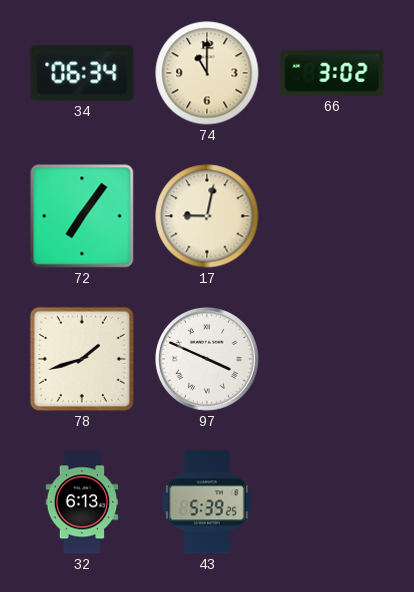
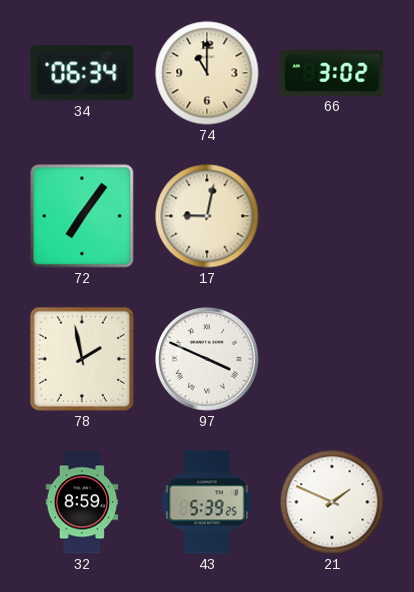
78: 1:42 -> 1:58
32: 6:13 -> 8:59
21: none -> 1:49
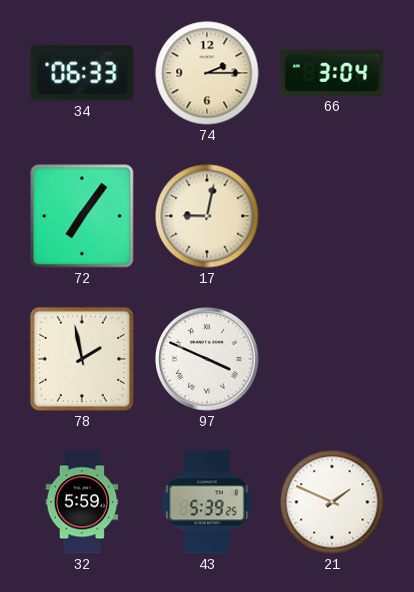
34: 06:34 -> 06:33
74: 11:00 -> 2:15
66: 3:02 -> 3:04
32: 8:59 -> 5:59
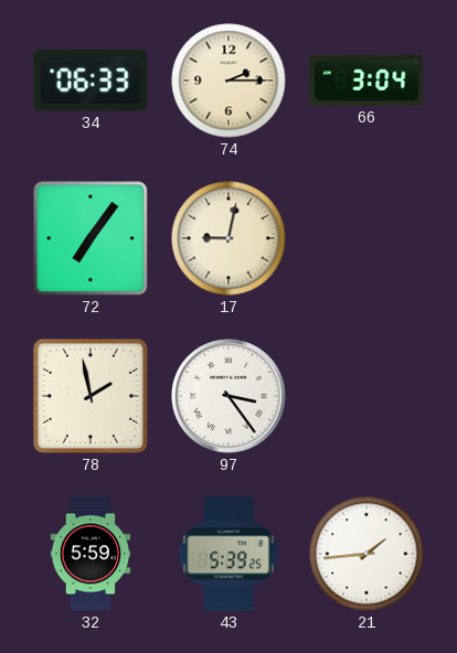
97: 3:49 -> 3:24
21: 1:49 -> 1:44
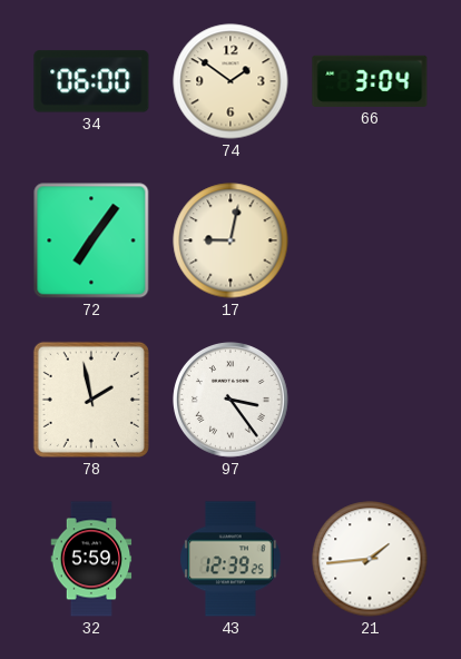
34: 06:33 -> 06:00
74: 2:15 -> 1:51
43: 5:39 -> 12:39
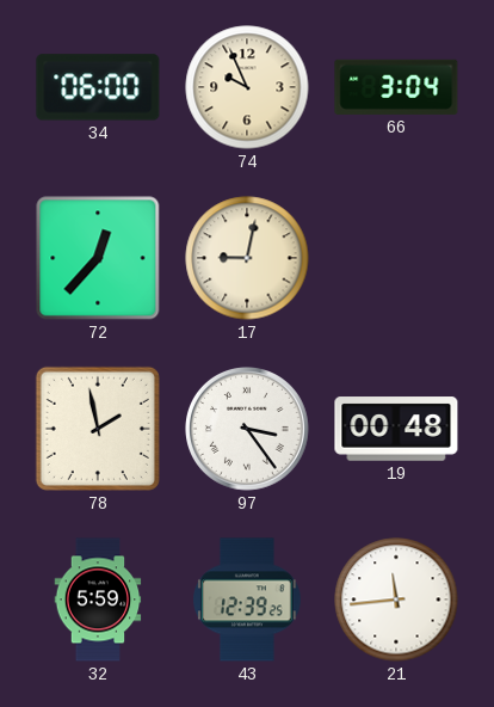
74: 1:51 -> 9:56
72: 7:06 -> 12:37
19: none -> 00:48
21: 1:44 -> 11:44
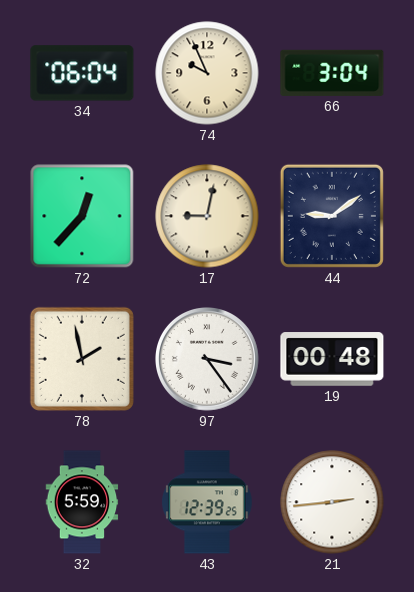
34: 06:00 -> 06:04
44: none -> 9:09
21: 11:44 -> 2:44
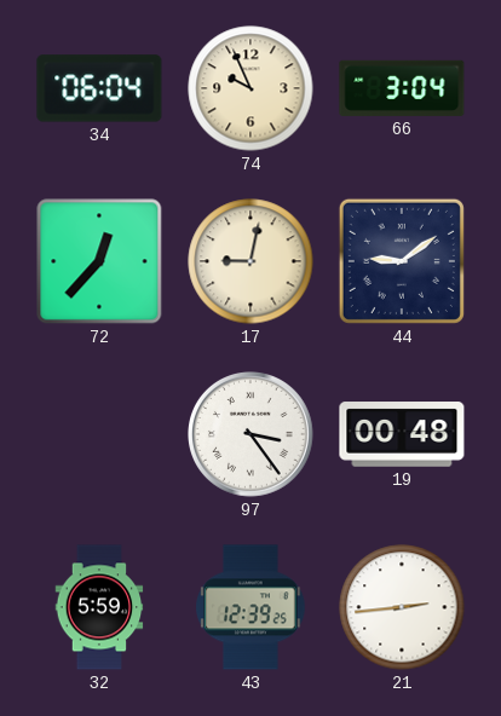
78: 1:58 -> none
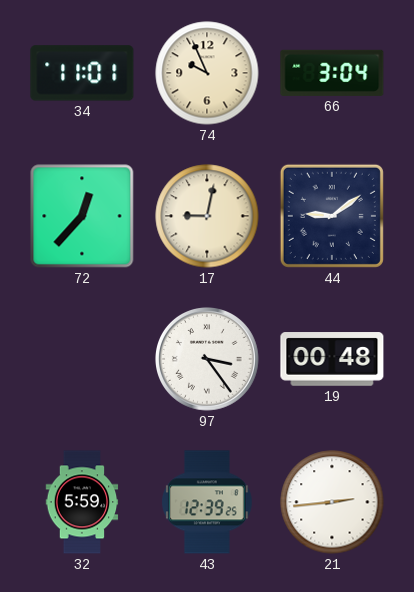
34: 06:04 -> 11:01
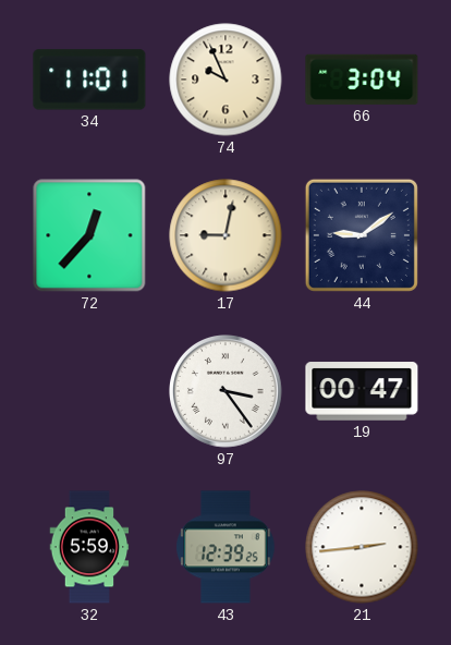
19: 00:48 -> 00:47
